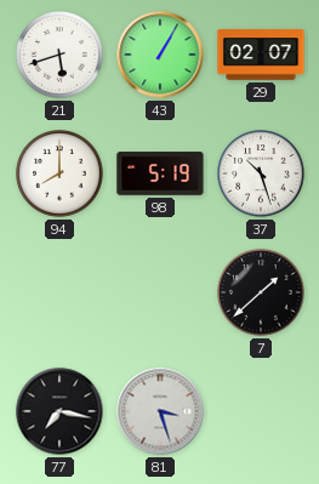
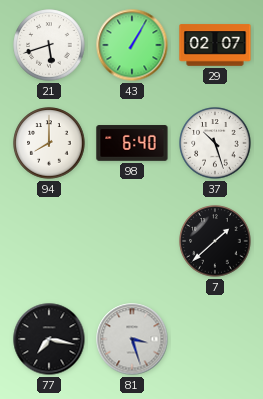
98: 5:19 -> 6:40
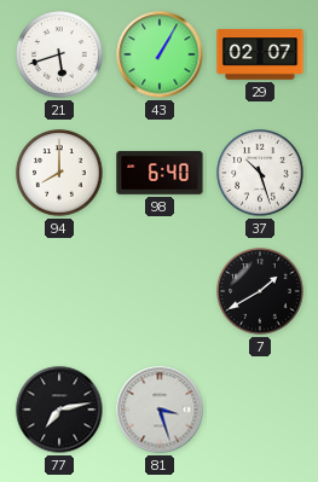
7: 1:38 -> 1:40
77: 7:17 -> 7:13
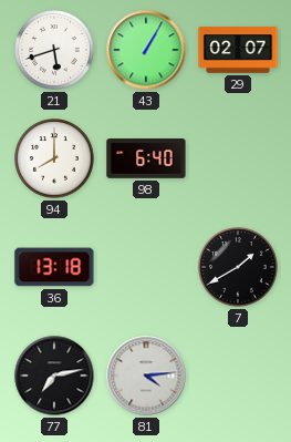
37: 10:27 -> none
36: none -> 13:18
81: 3:27 -> 4:14
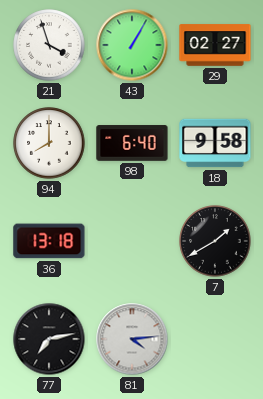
21: 5:42 -> 3:57
29: 02:07 -> 02:27
18: none -> 9:58
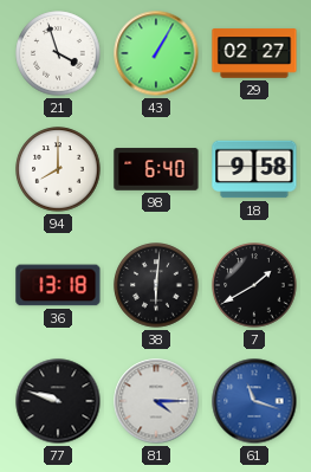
38: none -> 6:01
77: 7:13 -> 9:48
81: 4:14 -> 4:15
61: none -> 11:18
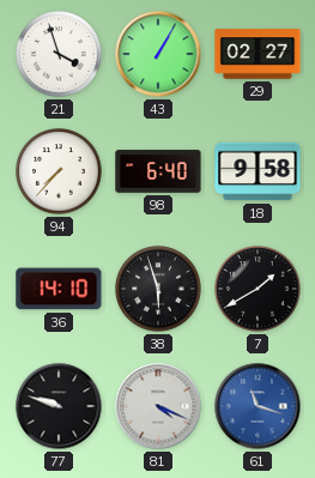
94: 8:00 -> 7:37
36: 13:18 -> 14:10
38: 6:01 -> 5:57
81: 4:15 -> 4:19
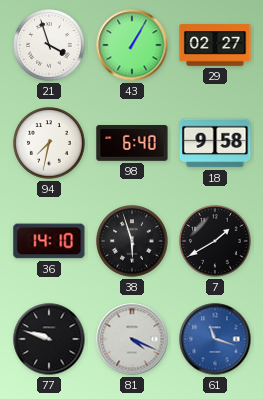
94: 7:37 -> 7:32
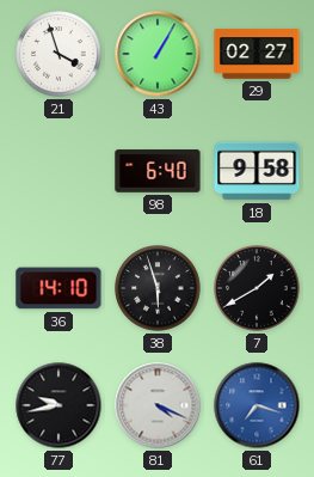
94: 7:32 -> none
77: 9:48 -> 9:43
61: 11:18 -> 7:18
